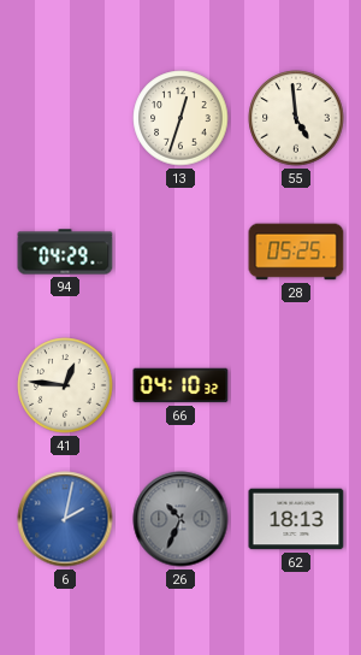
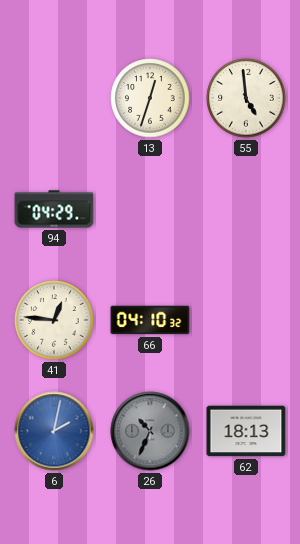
28: 05:25 -> none
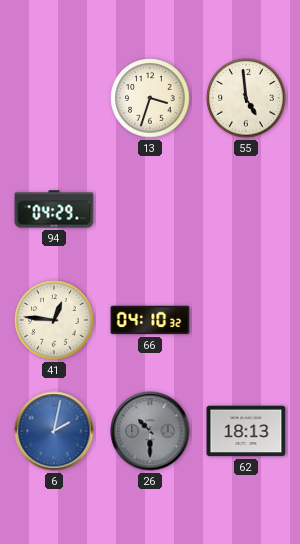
13: 12:33 -> 3:33
26: 10:34 -> 10:30
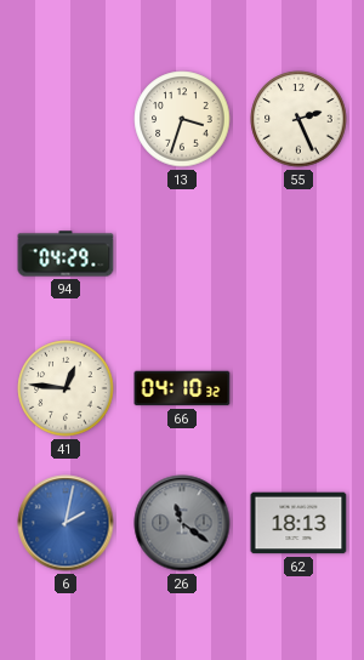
55: 4:59 -> 2:26
26: 10:30 -> 11:21
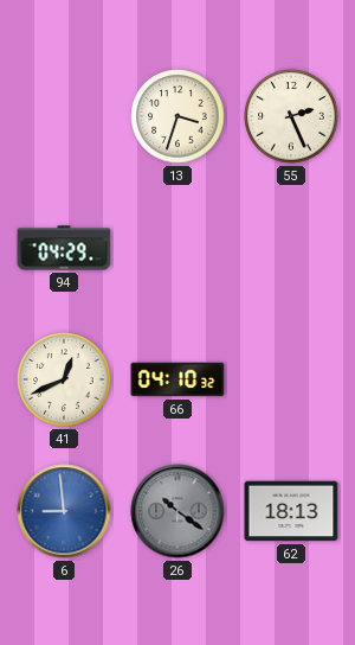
41: 12:46 -> 12:41
6: 2:02 -> 8:59
26: 11:21 -> 10:21
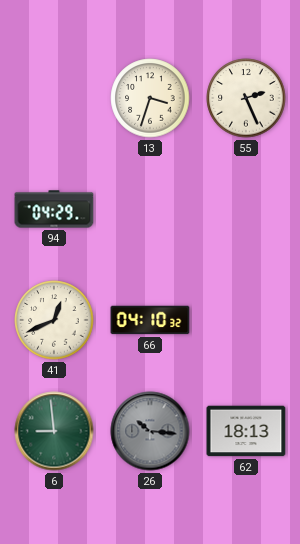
6 dial: blue -> green
26: 10:21 -> 10:16
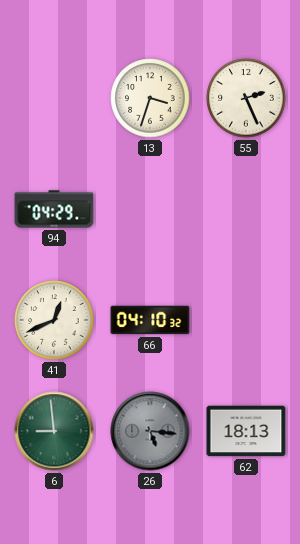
26: 10:16 -> 5:16
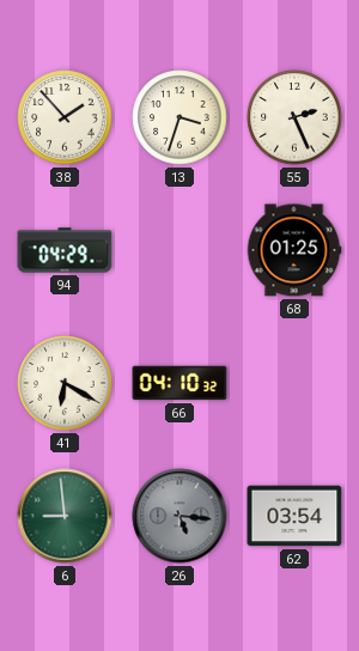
38: none -> 1:53
68: none -> 01:25
41: 12:41 -> 6:20
62: 18:13 -> 03:54
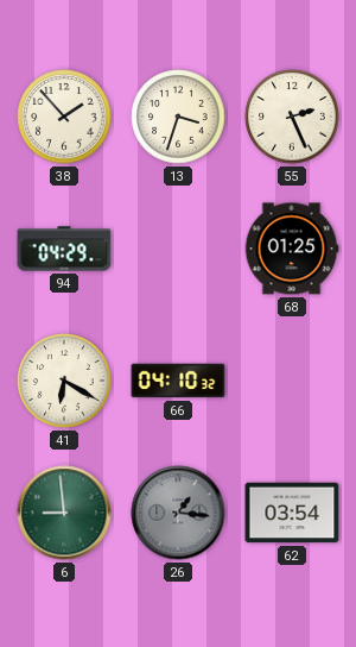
26: 5:16 -> 1:16
